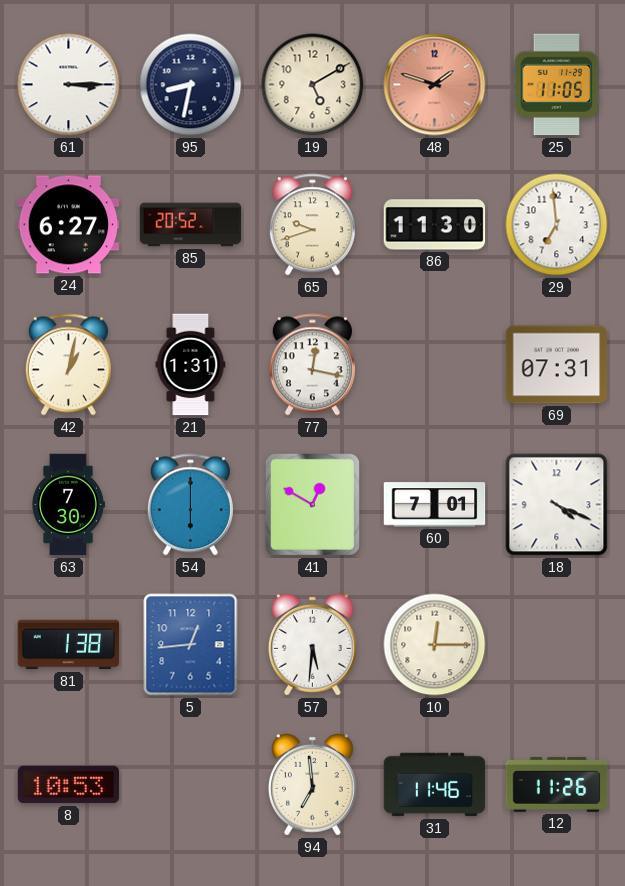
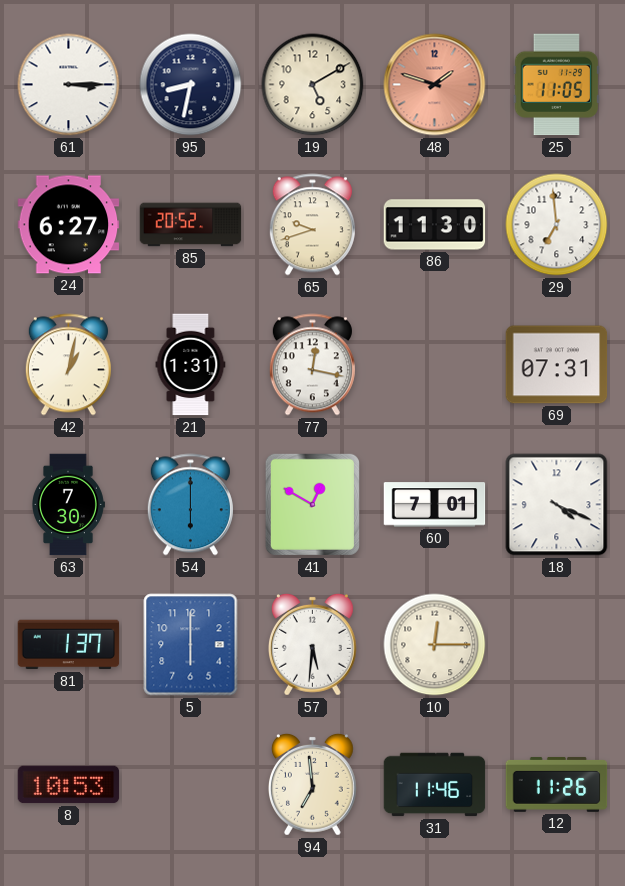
81: 1:38 -> 1:37
5: 12:44 -> 6:00
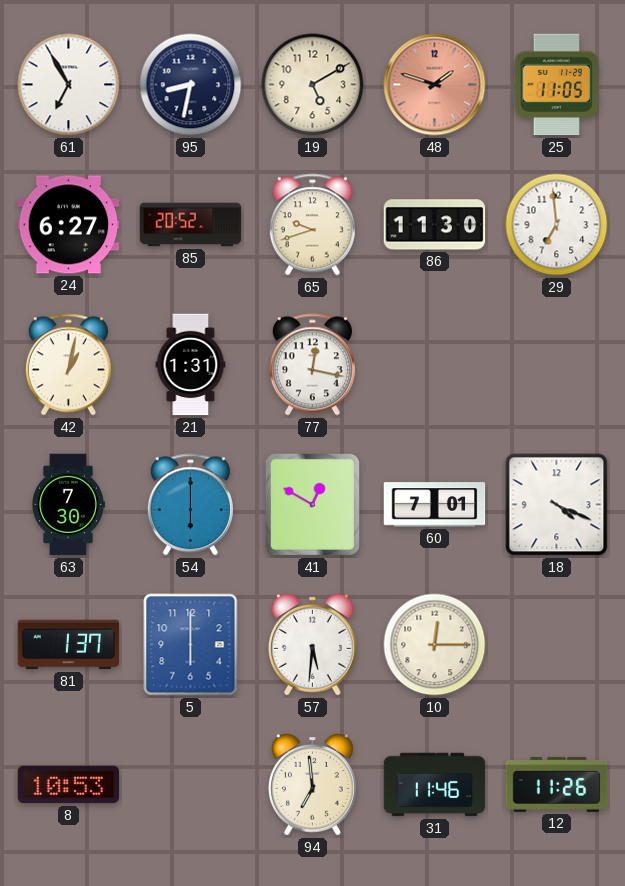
61: 3:15 -> 6:55
69: 07:31 -> none
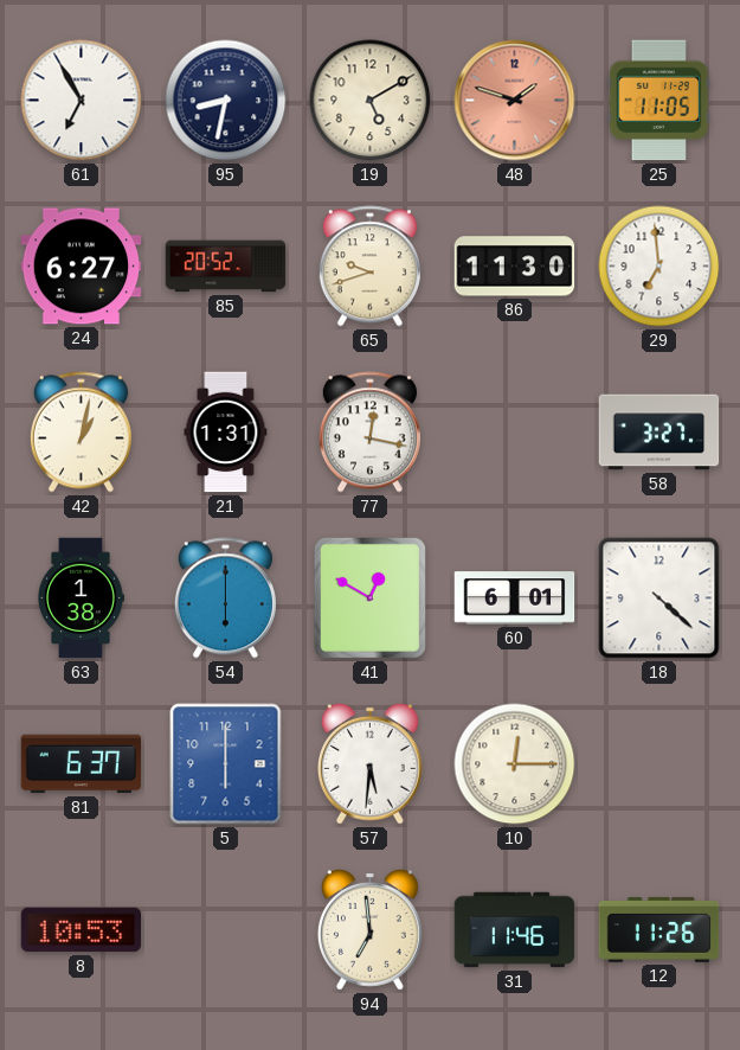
58: none -> 3:27
63: 7:30 -> 1:38
60: 7:01 -> 6:01
18: 4:19 -> 4:22
81: 1:37 -> 6:37
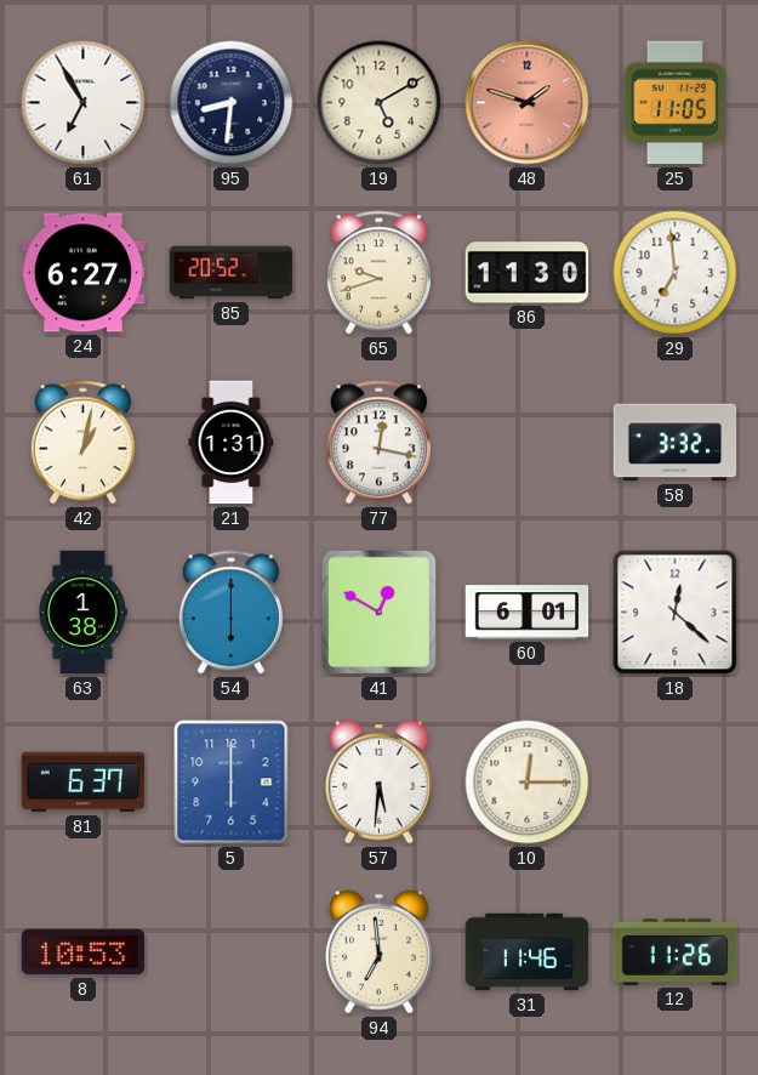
95: 8:32 -> 8:31
58: 3:27 -> 3:32
18: 4:22 -> 12:22
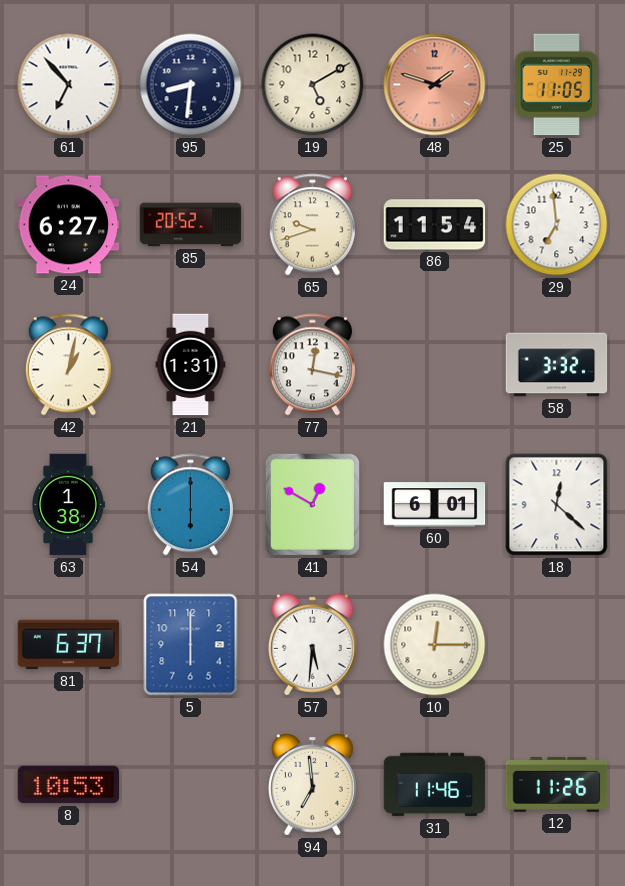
61: 6:55 -> 6:53
86: 11:30 -> 11:54
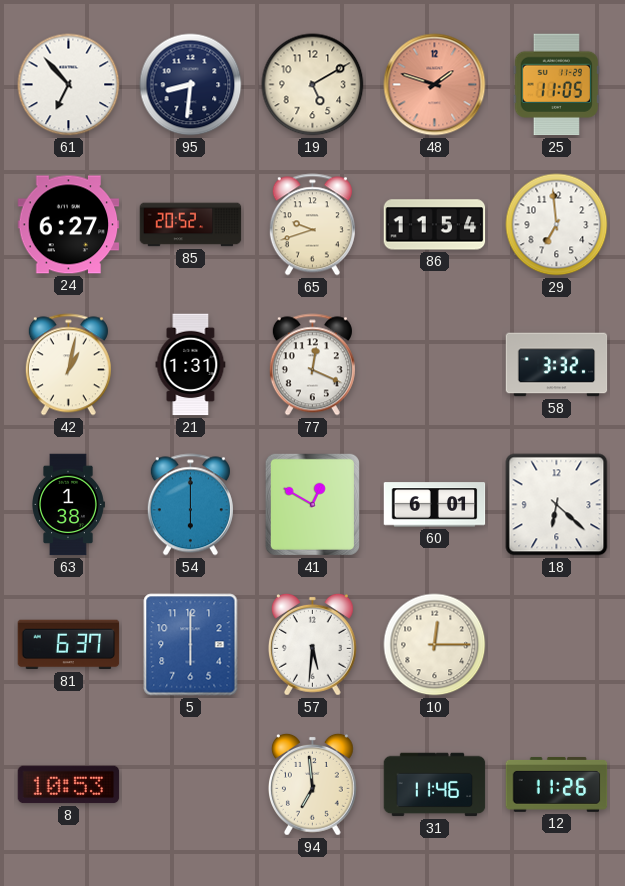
77: 12:17 -> 12:19
18: 12:22 -> 6:22
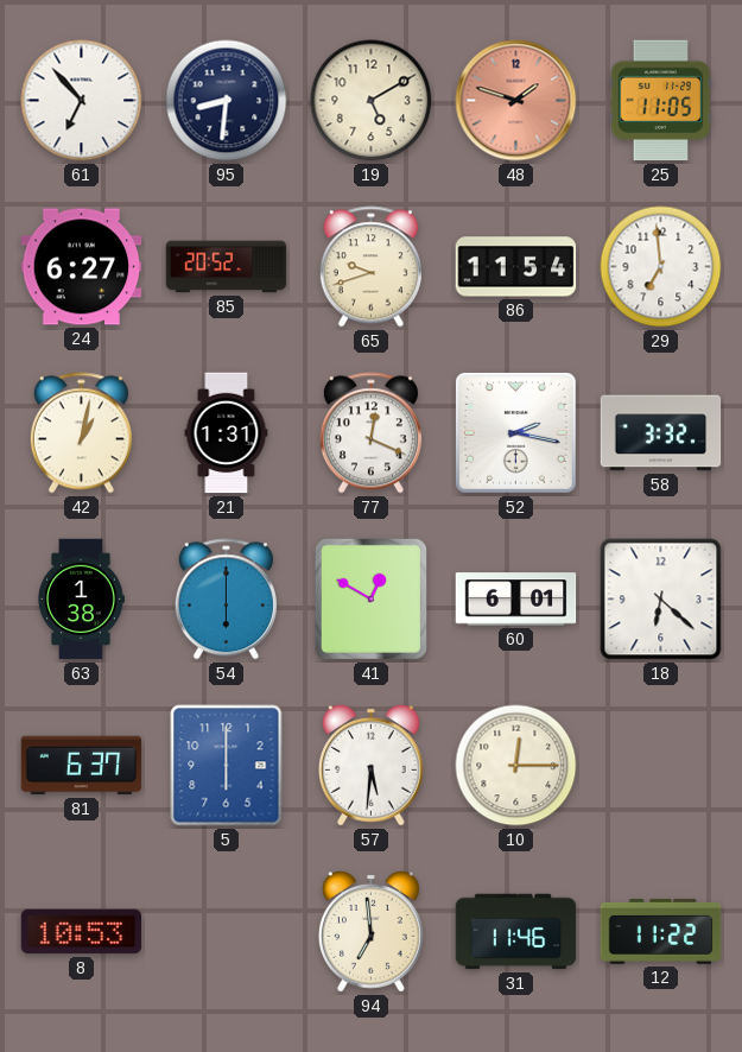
52: none -> 2:17
12: 11:26 -> 11:22
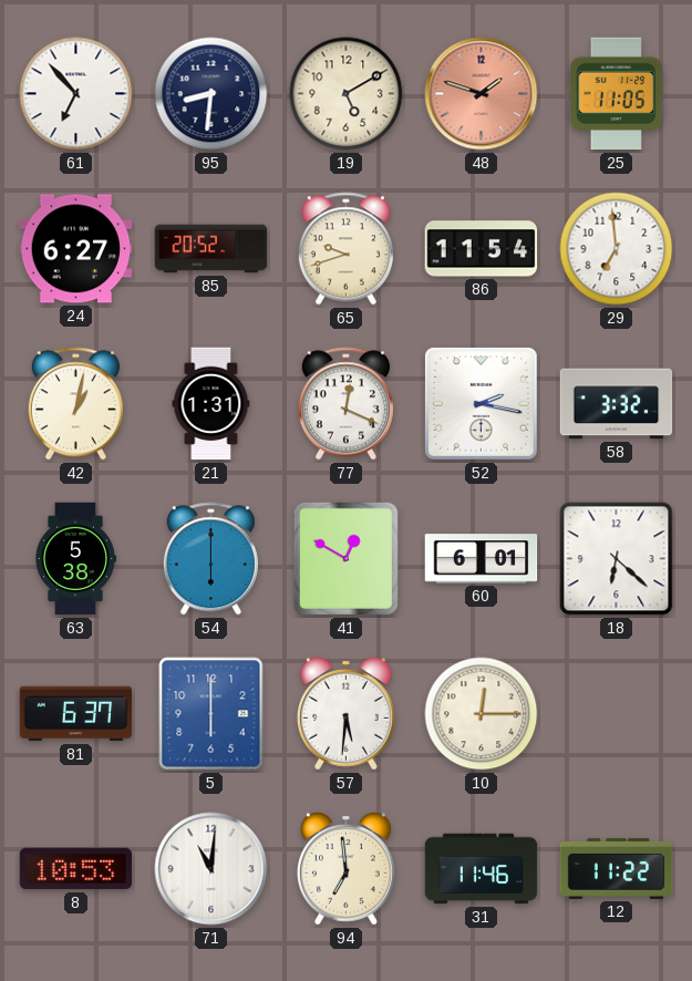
63: 1:38 -> 5:38
71: none -> 11:01
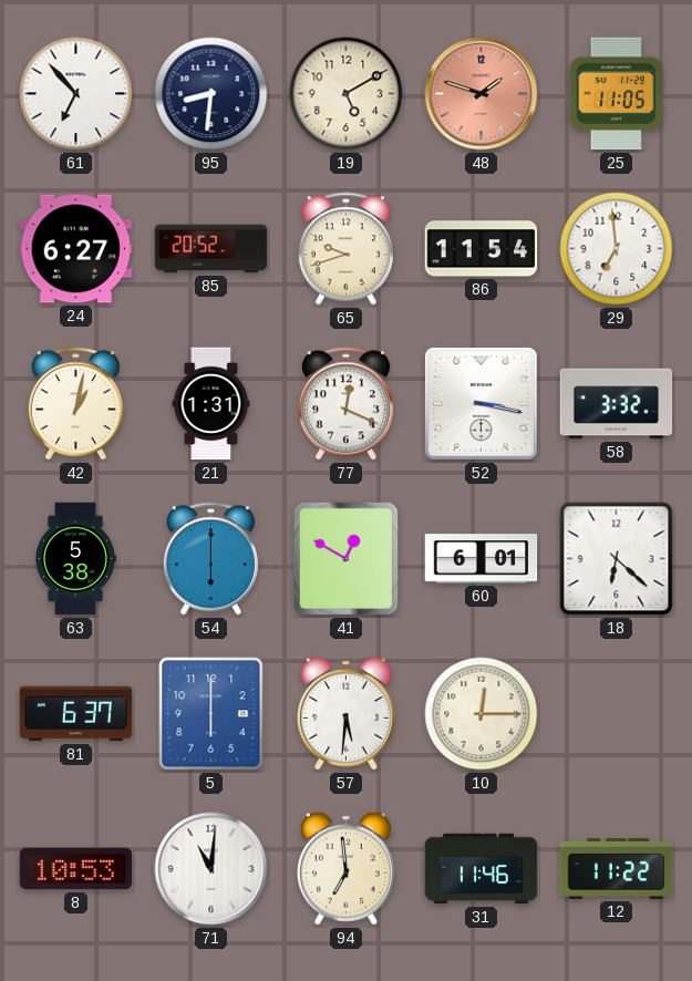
52: 2:17 -> 3:17
